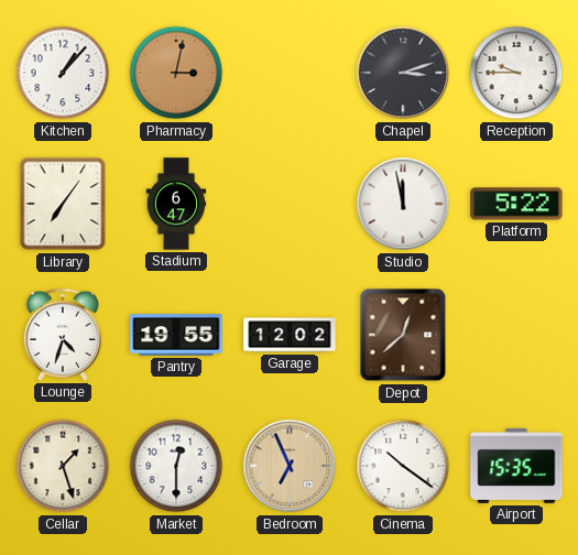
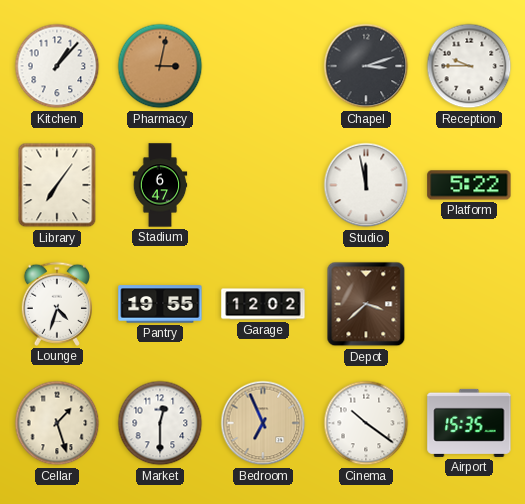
Depot: 12:38 -> 3:38
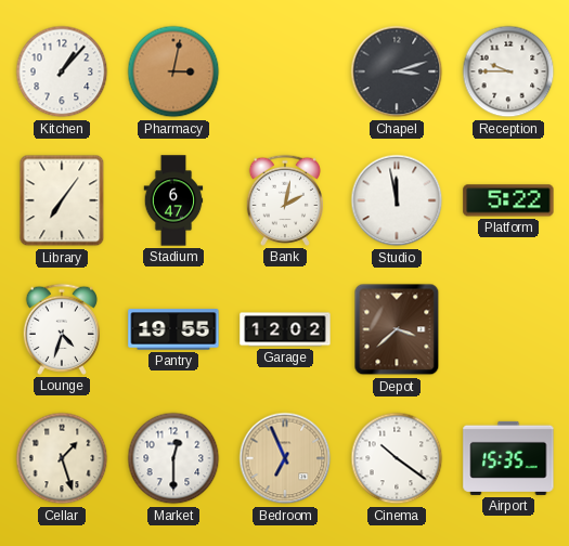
Bank: none -> 2:02
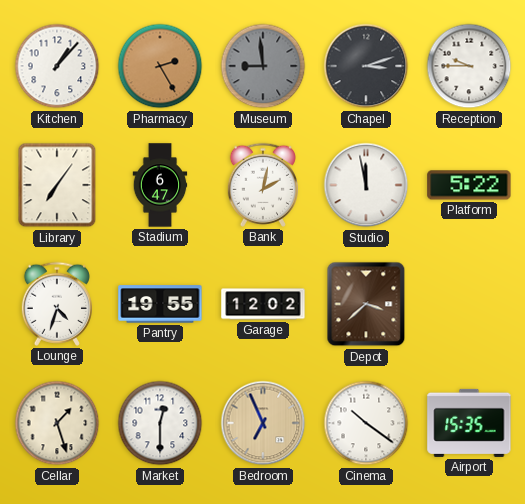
Pharmacy: 3:02 -> 2:25
Museum: none -> 8:59
